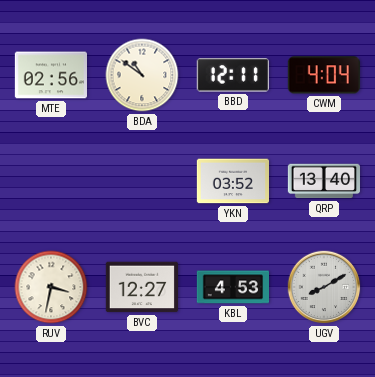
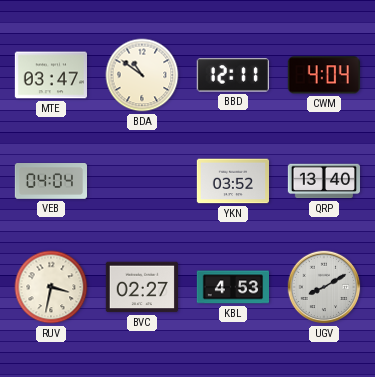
MTE: 02:56 -> 03:47
VEB: none -> 04:04
BVC: 12:27 -> 02:27
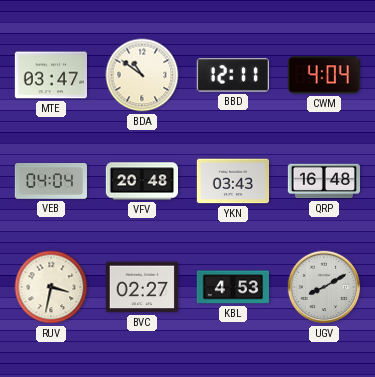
VFV: none -> 20:48
YKN: 03:52 -> 03:43
QRP: 13:40 -> 16:48
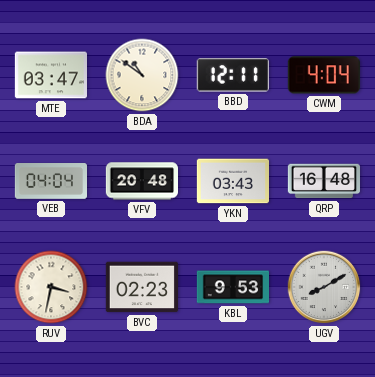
BVC: 02:27 -> 02:23
KBL: 4:53 -> 9:53
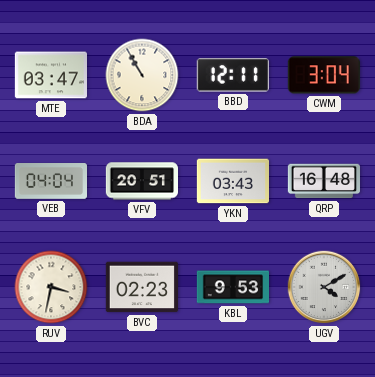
BDA: 10:51 -> 10:55
CWM: 4:04 -> 3:04
VFV: 20:48 -> 20:51
UGV: 8:10 -> 4:10
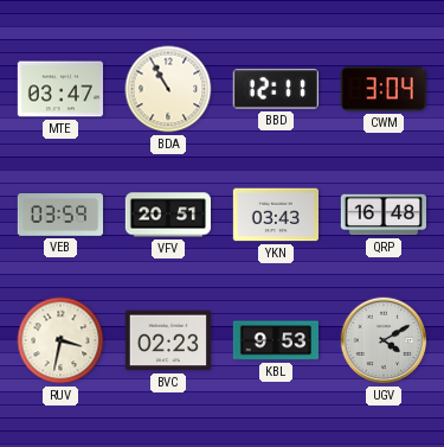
VEB: 04:04 -> 03:59
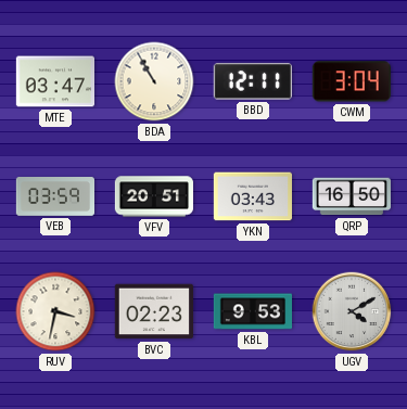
QRP: 16:48 -> 16:50
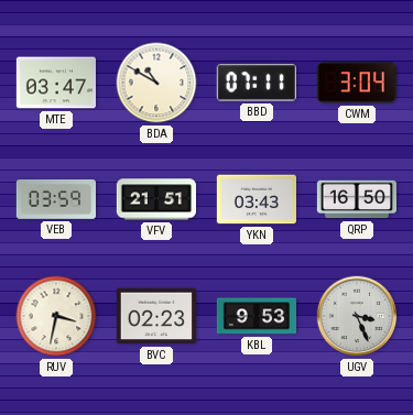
BDA: 10:55 -> 10:50
BBD: 12:11 -> 07:11
VFV: 20:51 -> 21:51
UGV: 4:10 -> 3:26
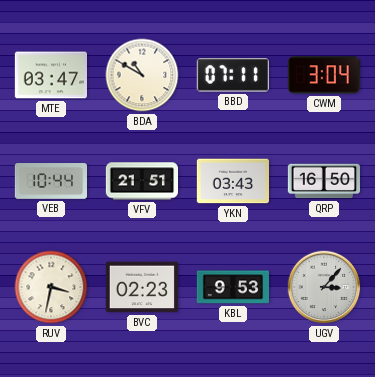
VEB: 03:59 -> 10:44
UGV: 3:26 -> 3:07
